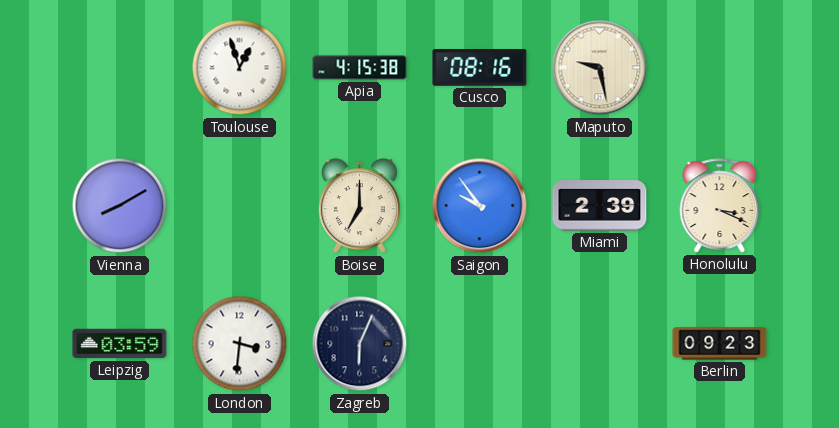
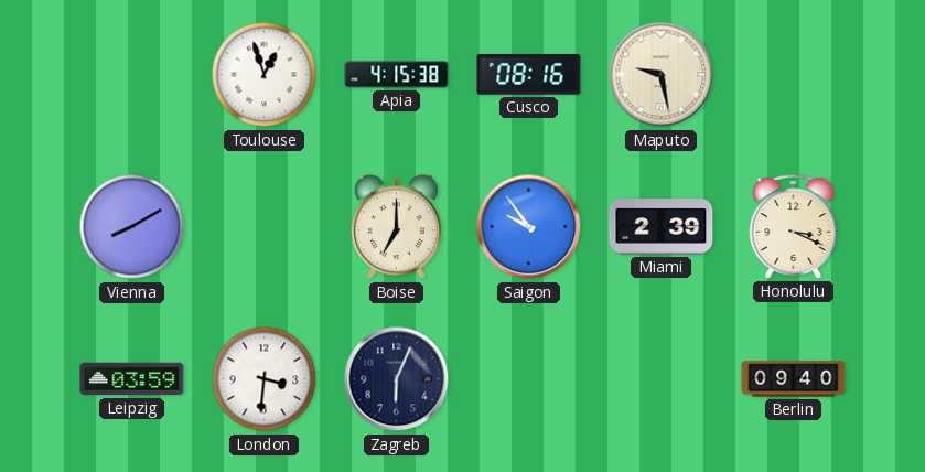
Berlin: 09:23 -> 09:40
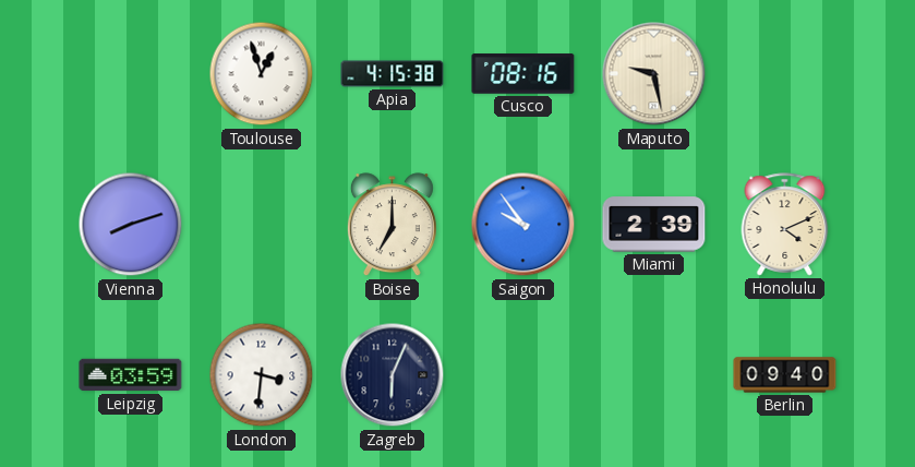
Vienna: 8:10 -> 8:12
Honolulu: 3:19 -> 4:11
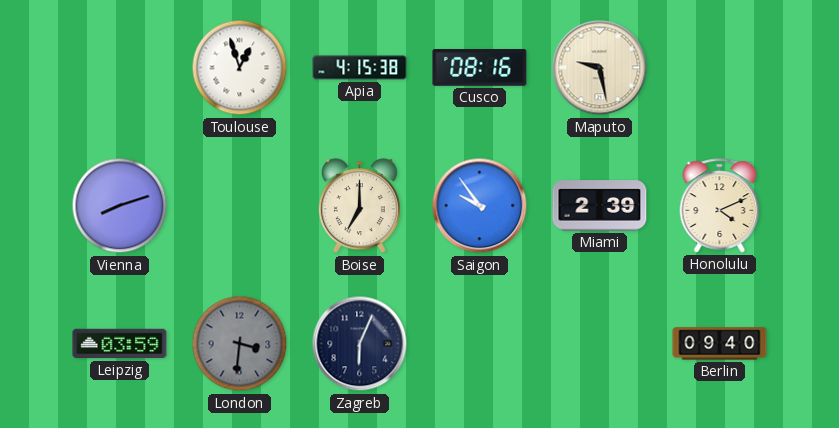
London dial: white -> grey
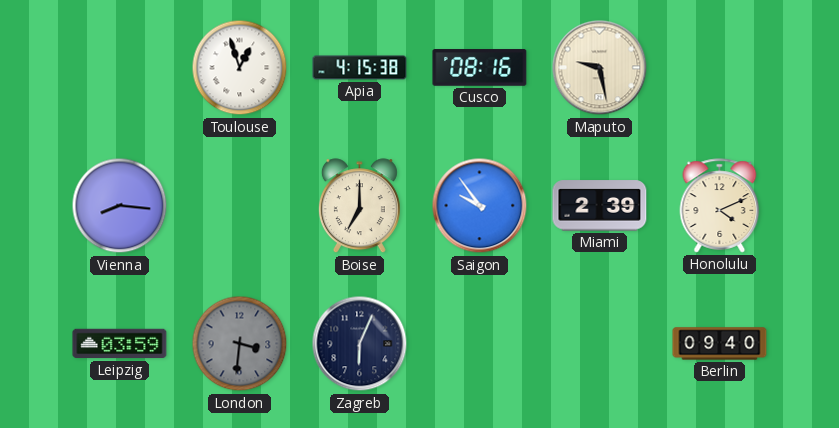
Vienna: 8:12 -> 8:16
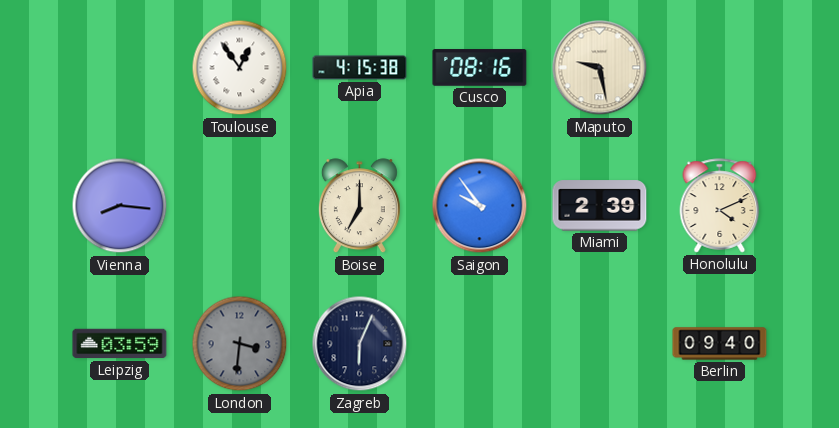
Toulouse: 12:57 -> 12:54
